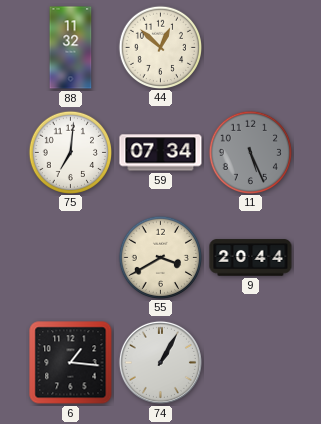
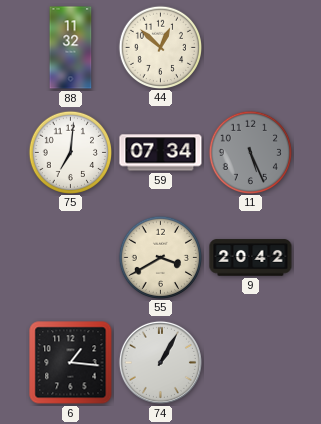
9: 20:44 -> 20:42
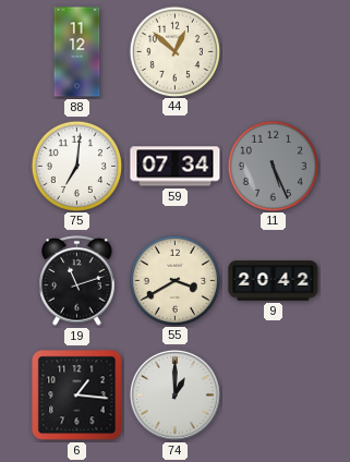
88: 11:32 -> 11:12
19: none -> 11:12
74: 1:05 -> 1:00
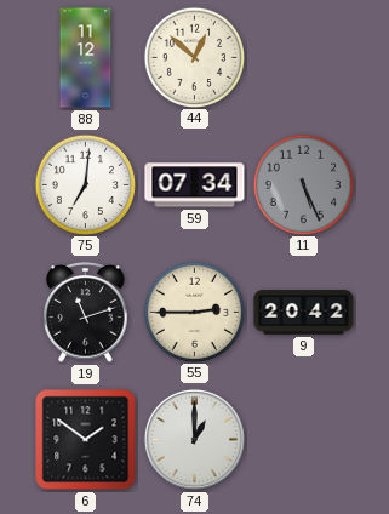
55: 3:40 -> 2:45
6: 1:16 -> 1:51
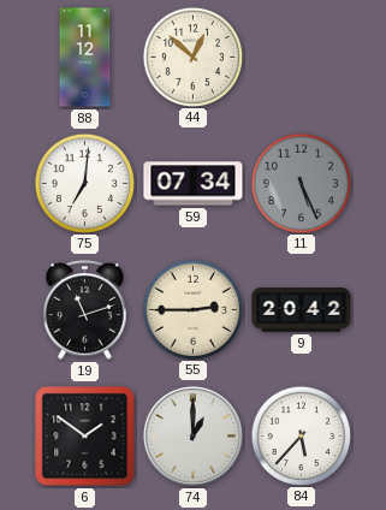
84: none -> 5:37
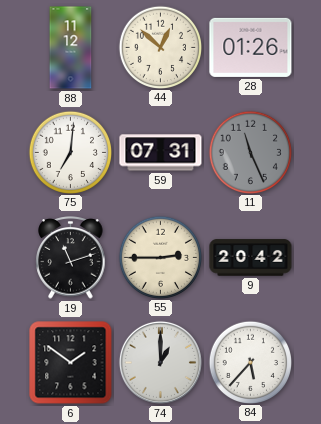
28: none -> 01:26
59: 07:34 -> 07:31
11: 5:26 -> 11:26
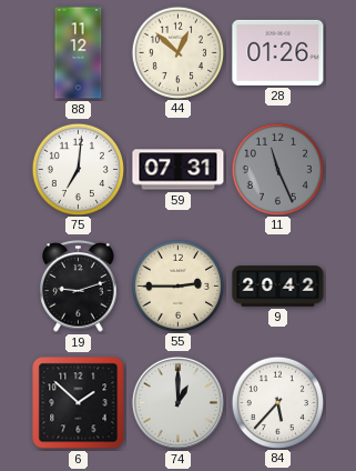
19: 11:12 -> 9:12
6: 1:51 -> 1:52
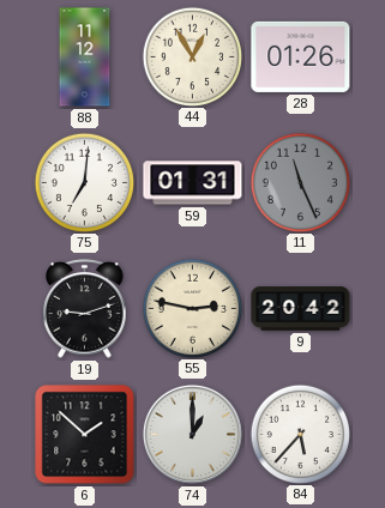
44: 12:52 -> 12:55
59: 07:31 -> 01:31
55: 2:45 -> 2:47
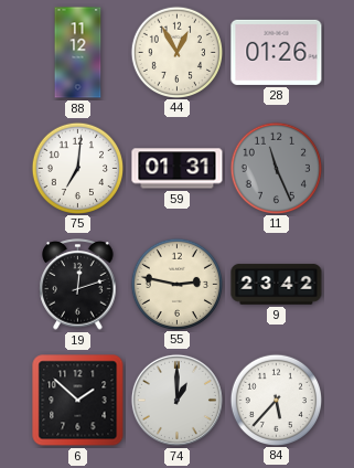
19: 9:12 -> 12:12
9: 20:42 -> 23:42
